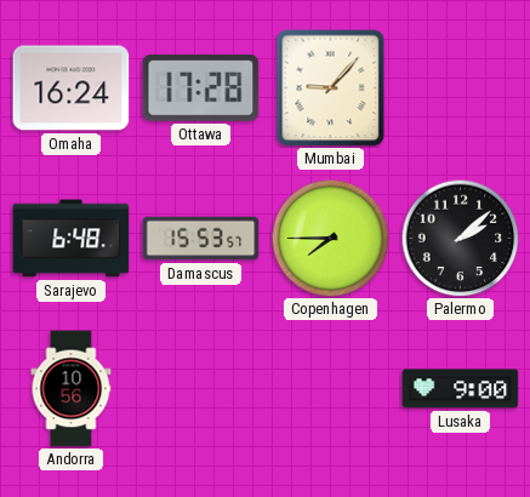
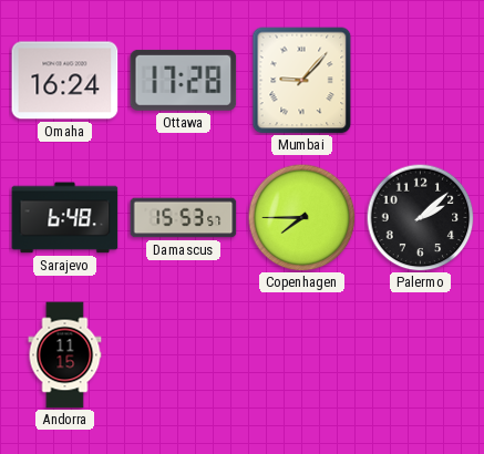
Andorra: 10:56 -> 11:15
Lusaka: 9:00 -> none
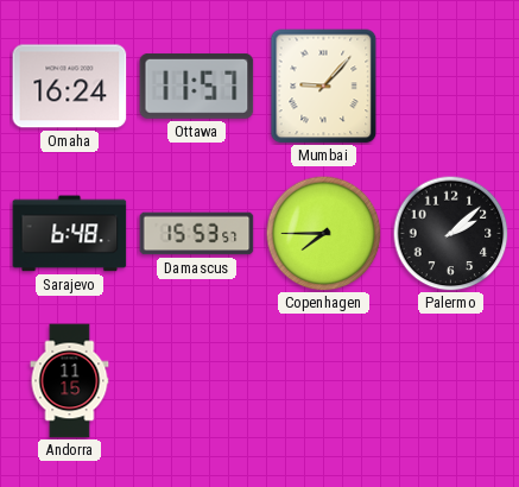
Ottawa: 17:28 -> 11:57
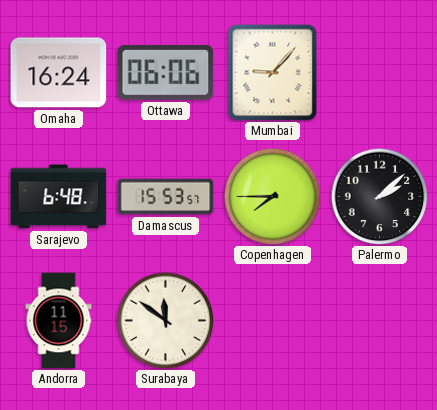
Ottawa: 11:57 -> 06:06
Surabaya: none -> 11:51
